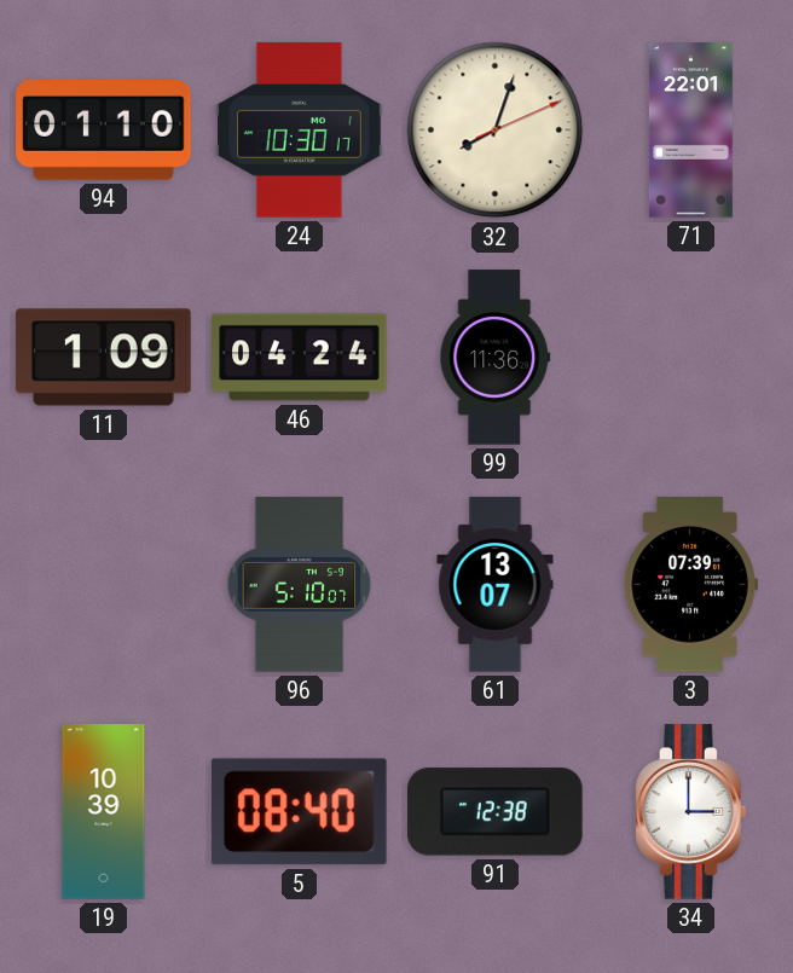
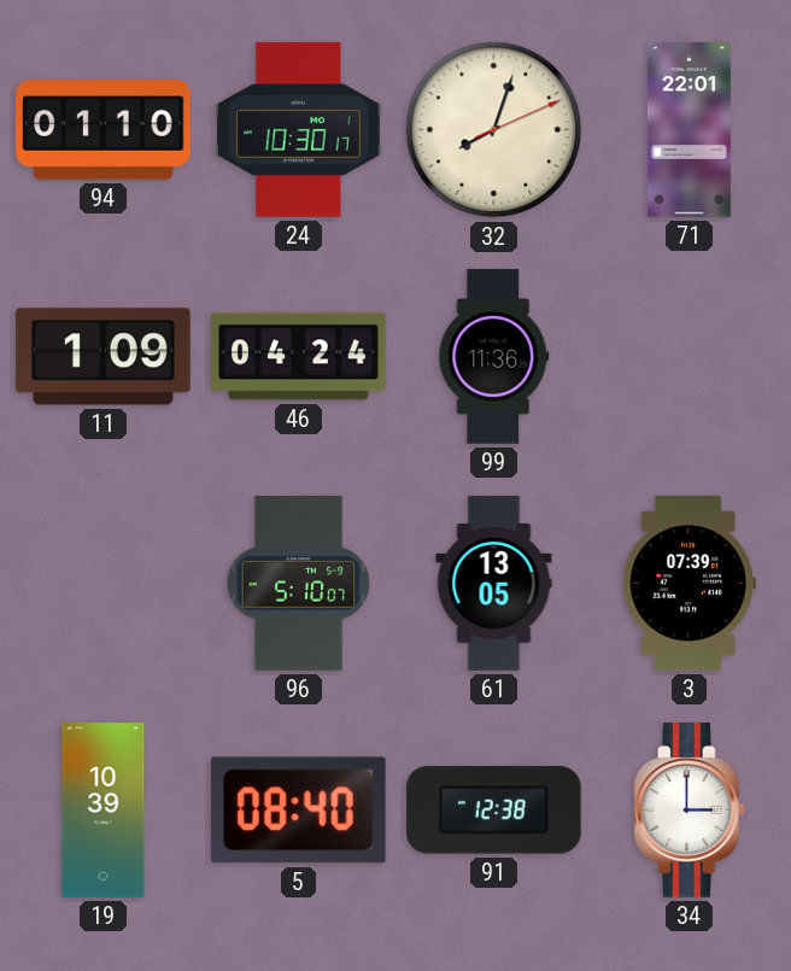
61: 13:07 -> 13:05
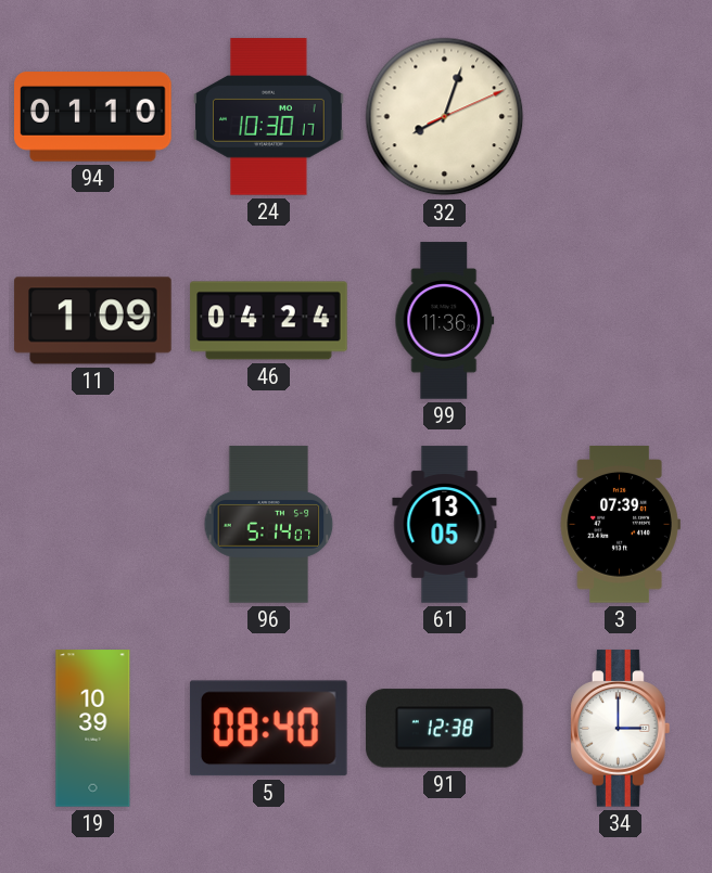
71: 22:01 -> none
96: 5:10 -> 5:14
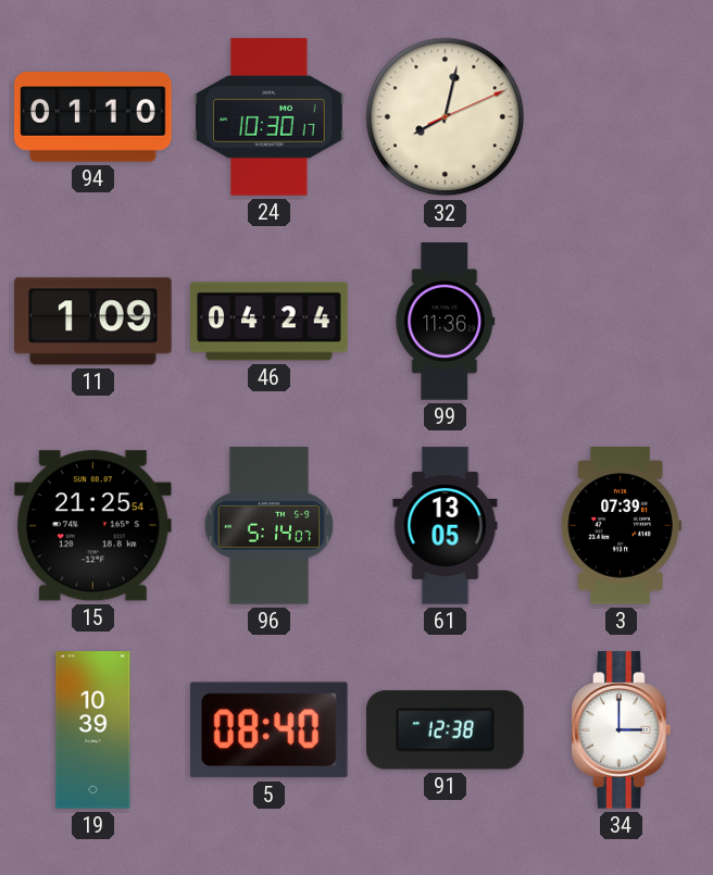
32: 8:03 -> 8:02
15: none -> 21:25
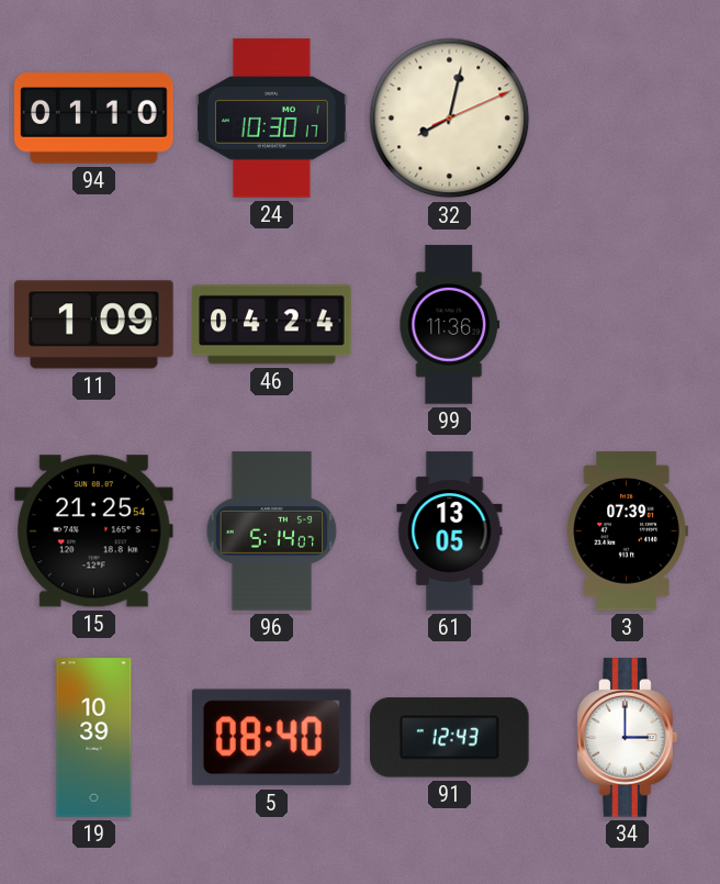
91: 12:38 -> 12:43
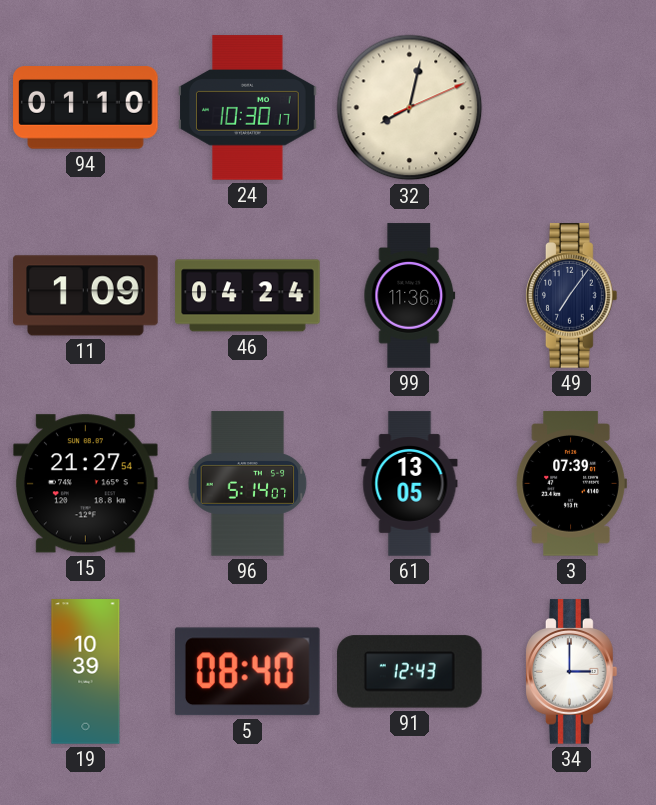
49: none -> 7:06
15: 21:25 -> 21:27
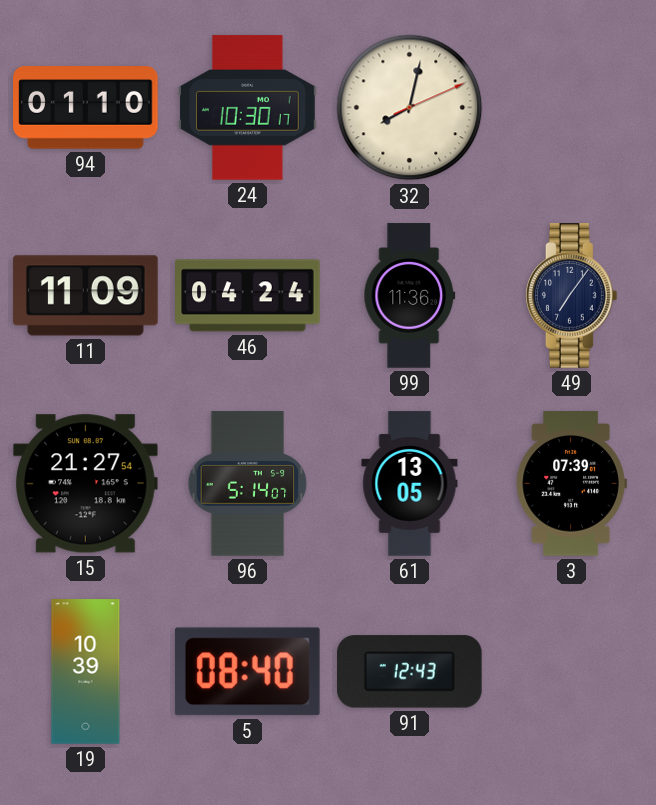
11: 1:09 -> 11:09
34: 3:00 -> none
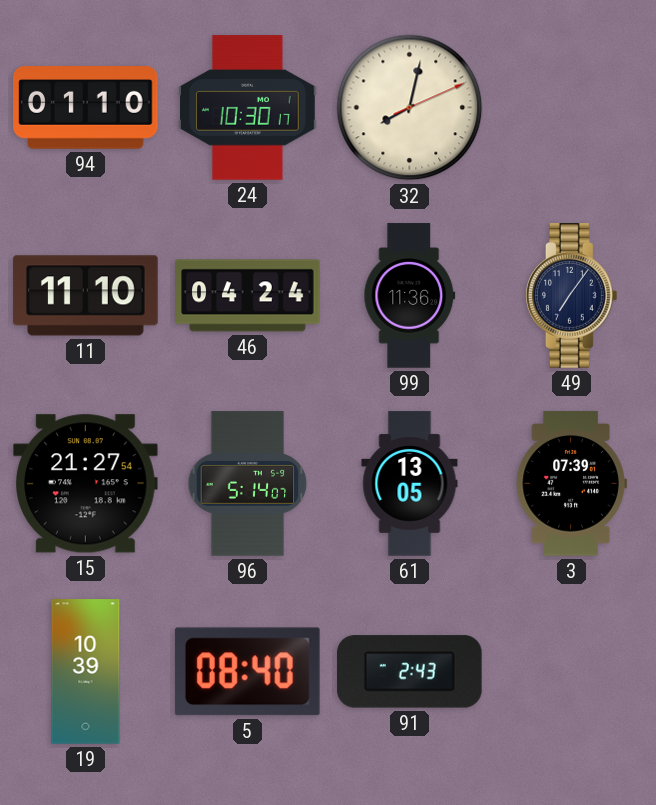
11: 11:09 -> 11:10
91: 12:43 -> 2:43
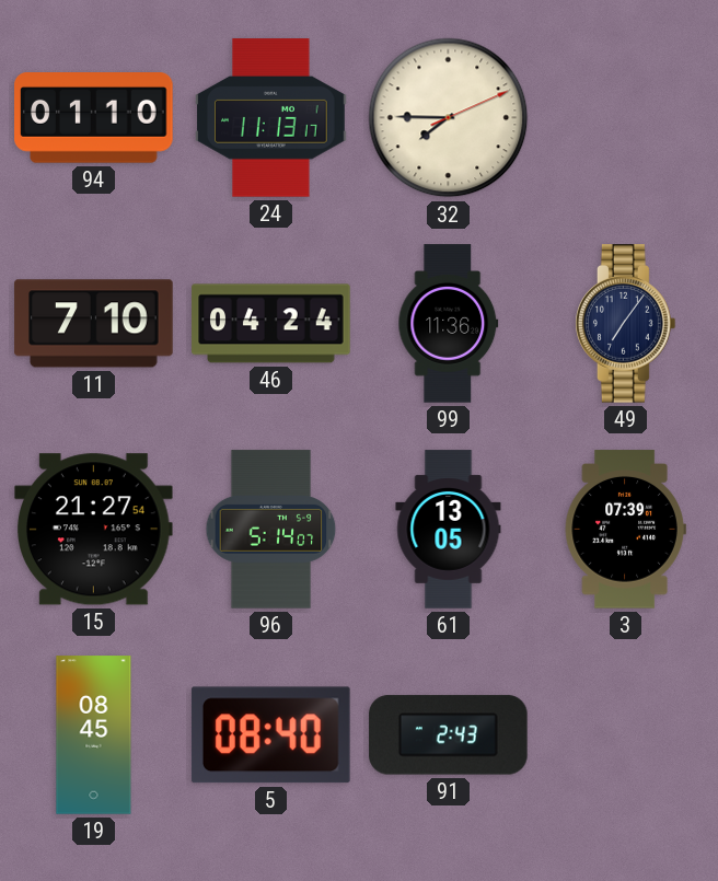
24: 10:30 -> 11:13
32: 8:02 -> 7:45
11: 11:10 -> 7:10
19: 10:39 -> 08:45
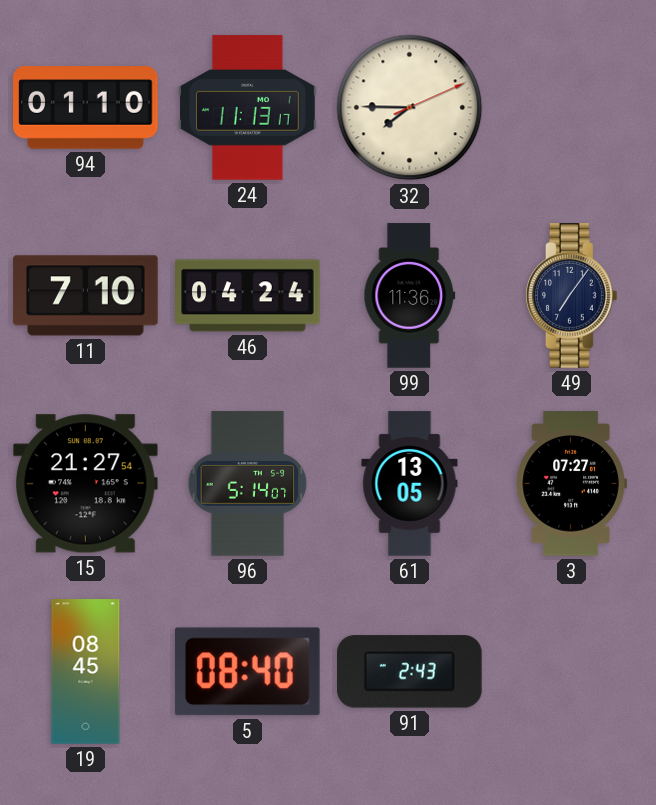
3: 07:39 -> 07:27
